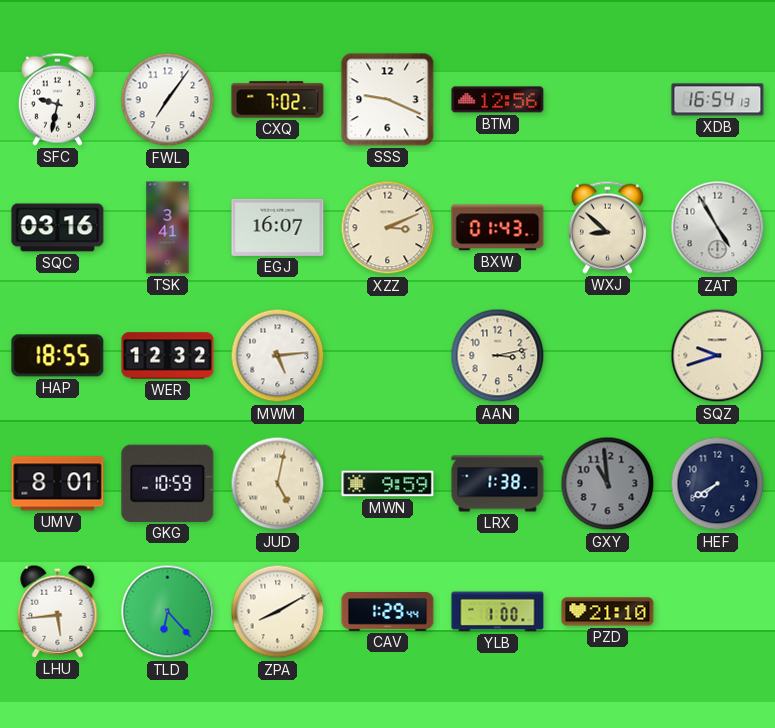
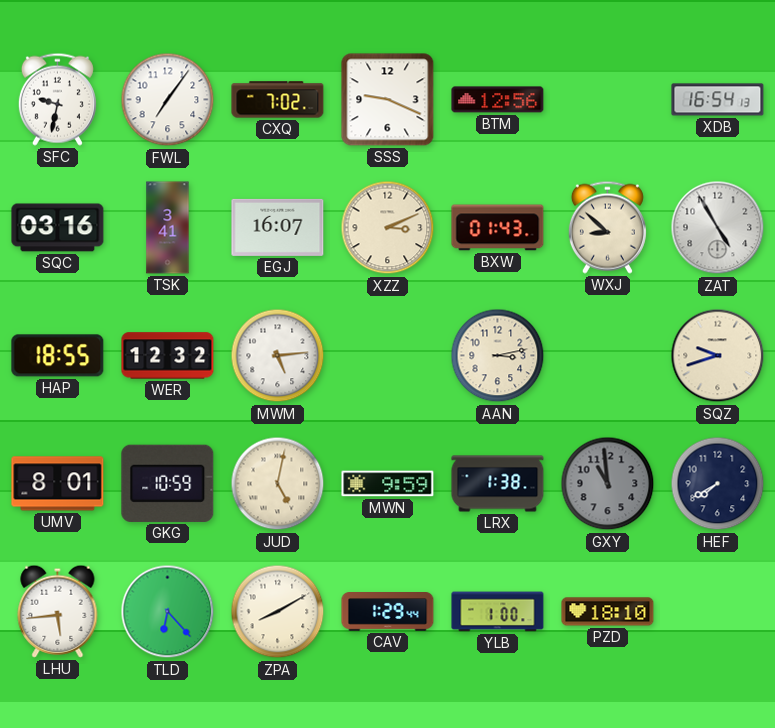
PZD: 21:10 -> 18:10
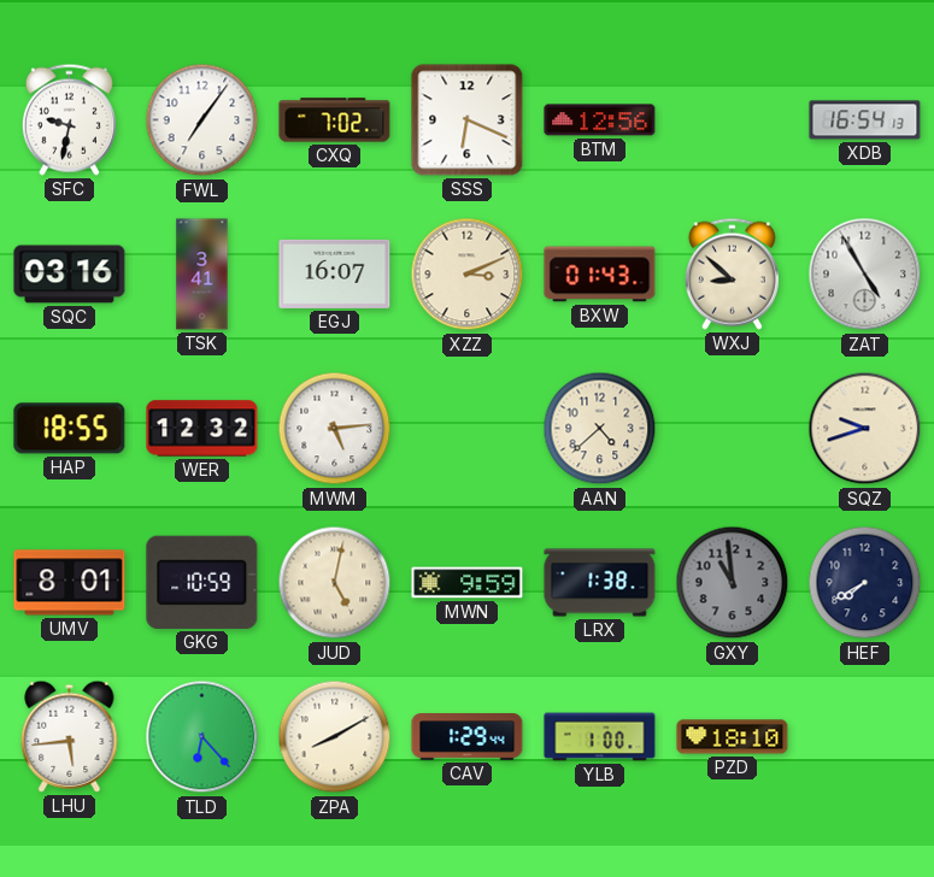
SSS: 9:19 -> 6:19
AAN: 3:13 -> 4:38
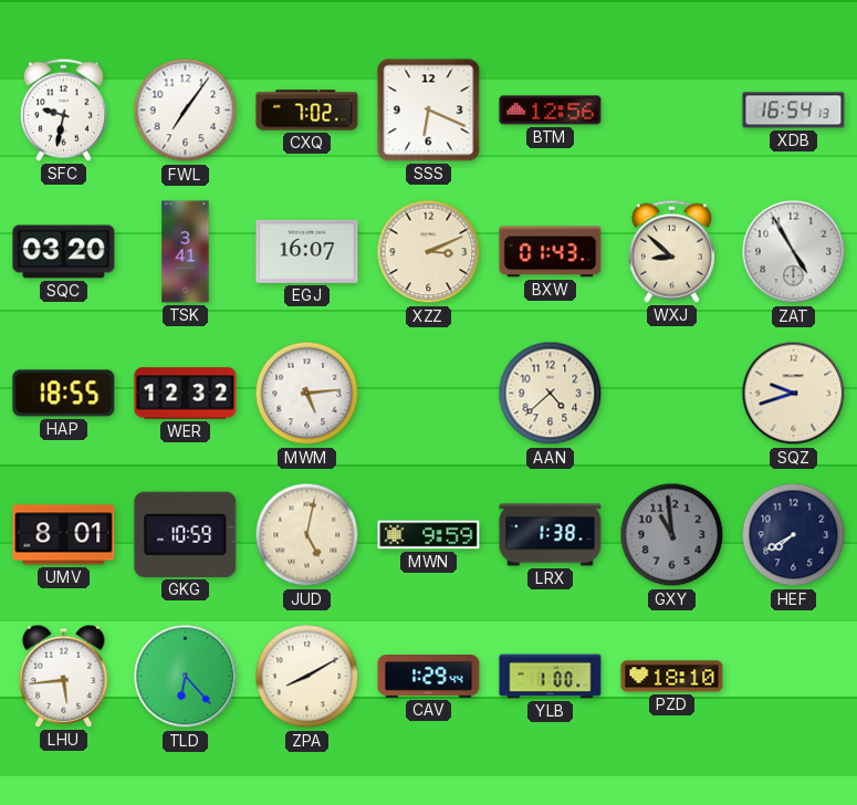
SQC: 03:16 -> 03:20
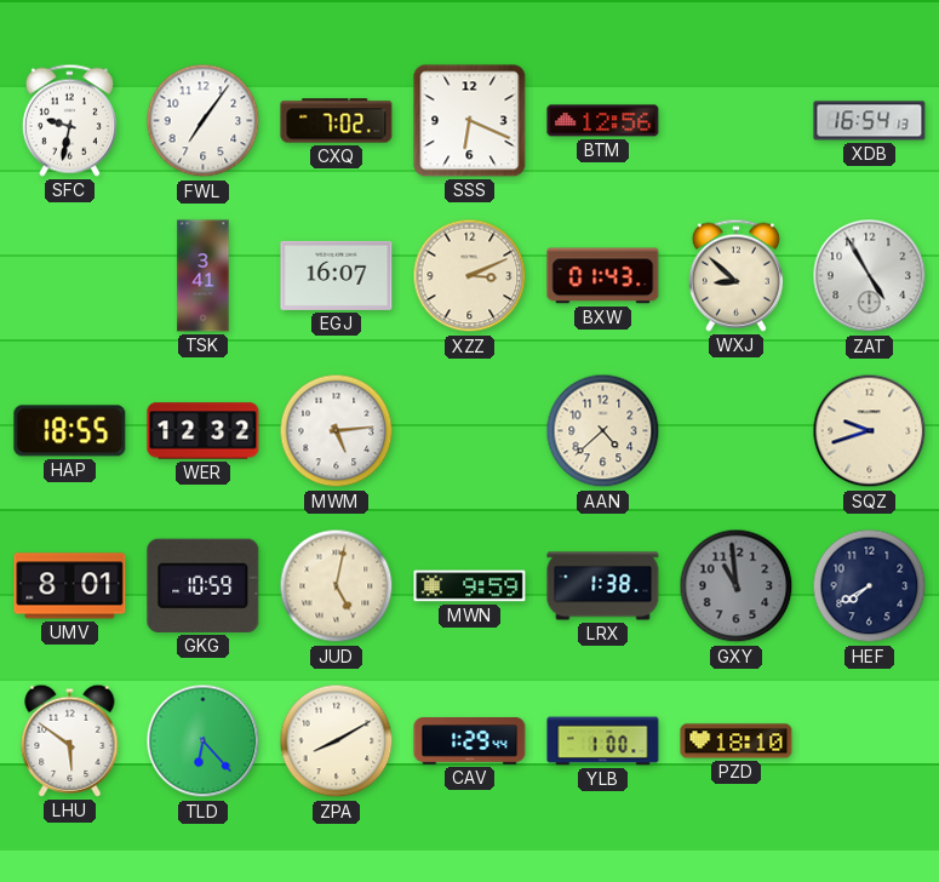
SQC: 03:20 -> none
LHU: 5:44 -> 5:51
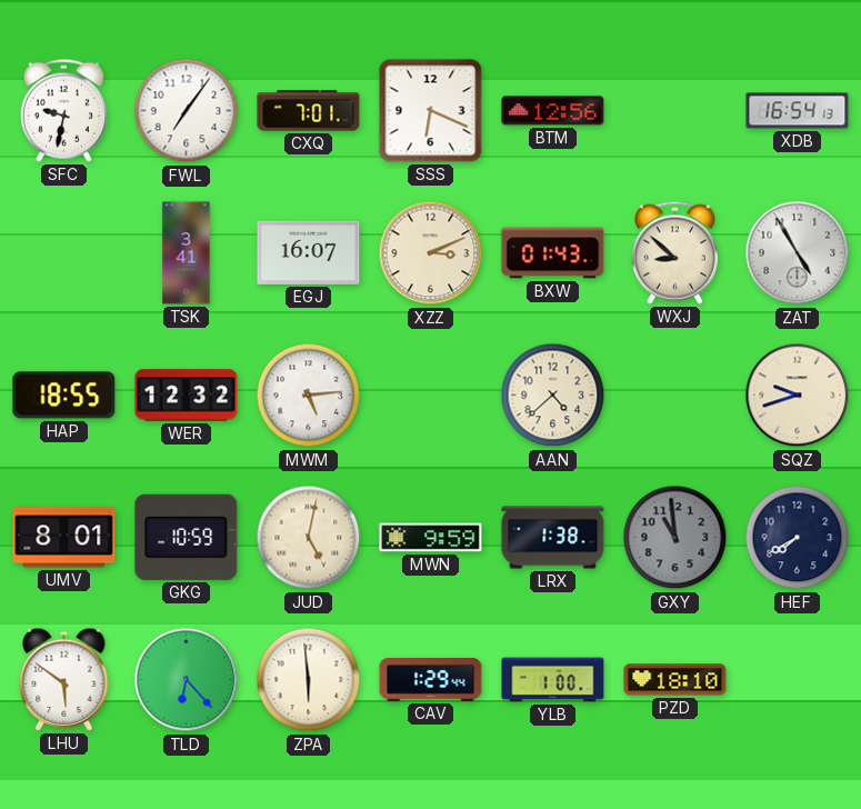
CXQ: 7:02 -> 7:01
ZPA: 8:10 -> 5:59
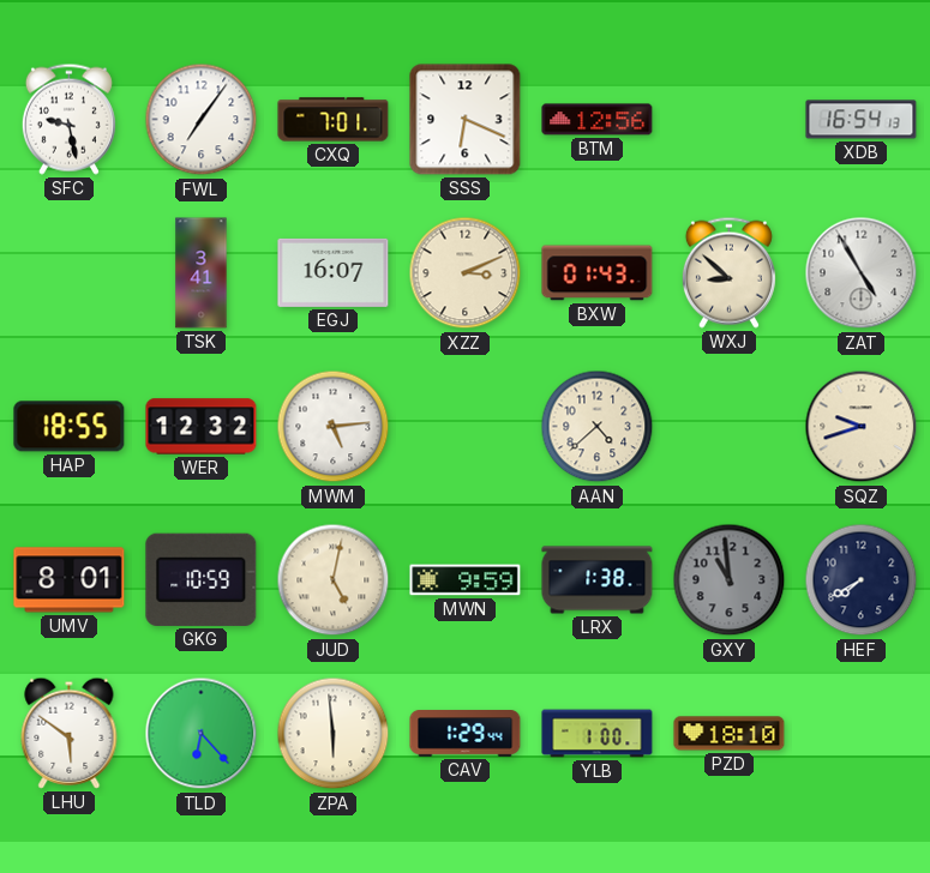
SFC: 9:32 -> 9:28
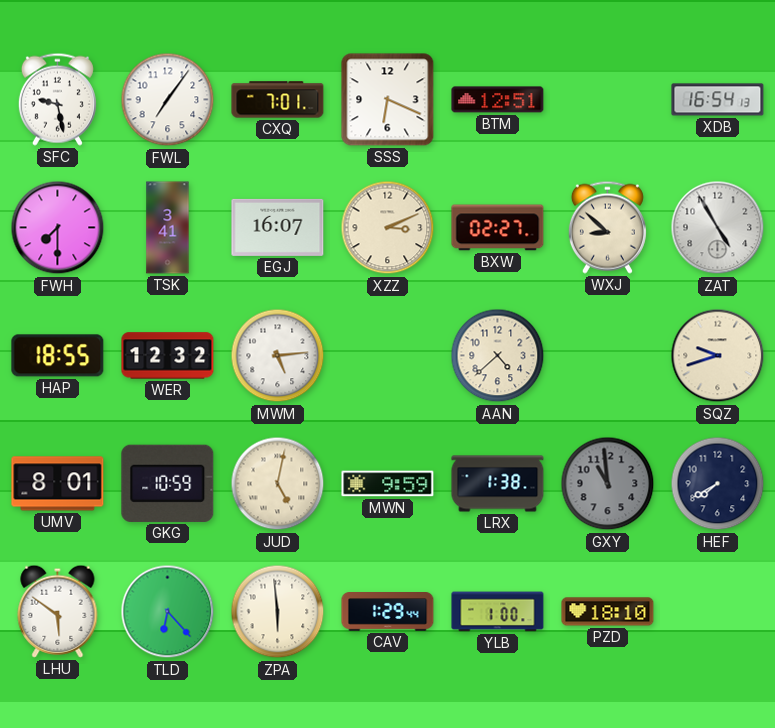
BTM: 12:56 -> 12:51
FWH: none -> 7:30
BXW: 01:43 -> 02:27
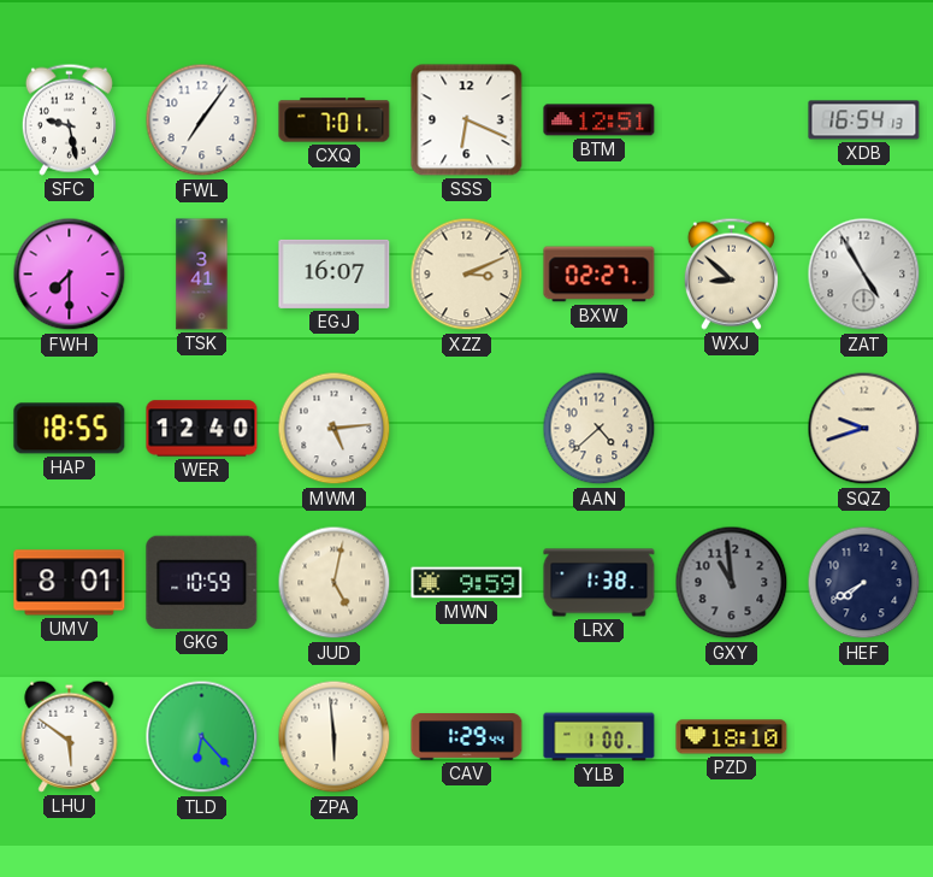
WER: 12:32 -> 12:40
